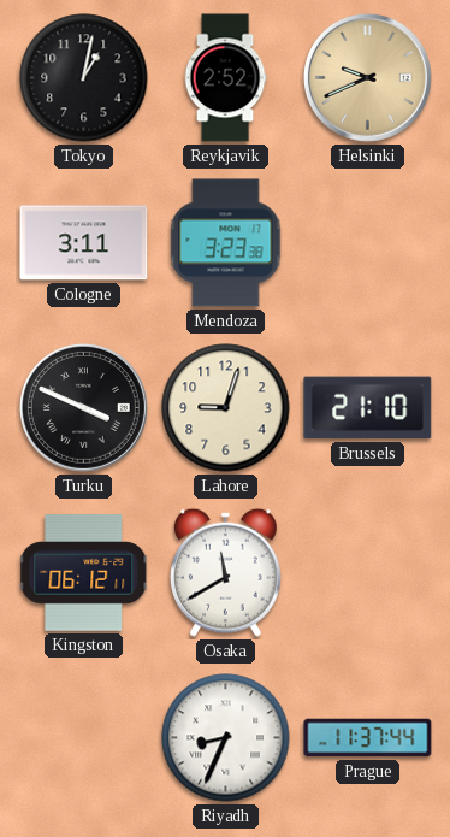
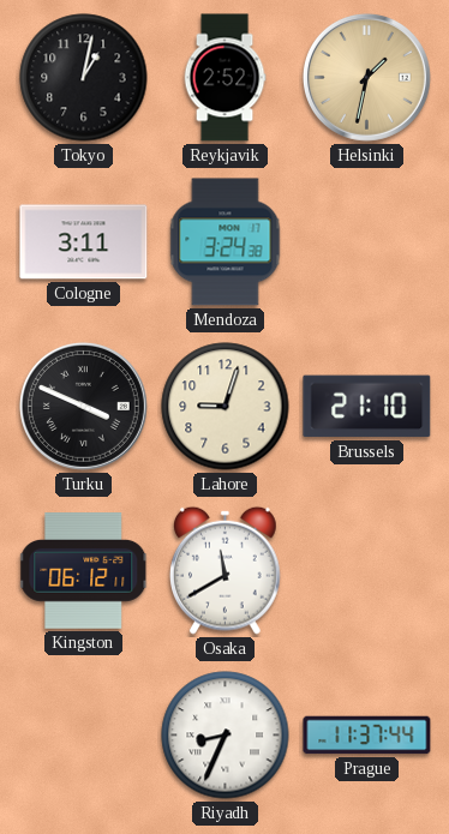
Helsinki: 9:41 -> 1:32
Mendoza: 3:23 -> 3:24
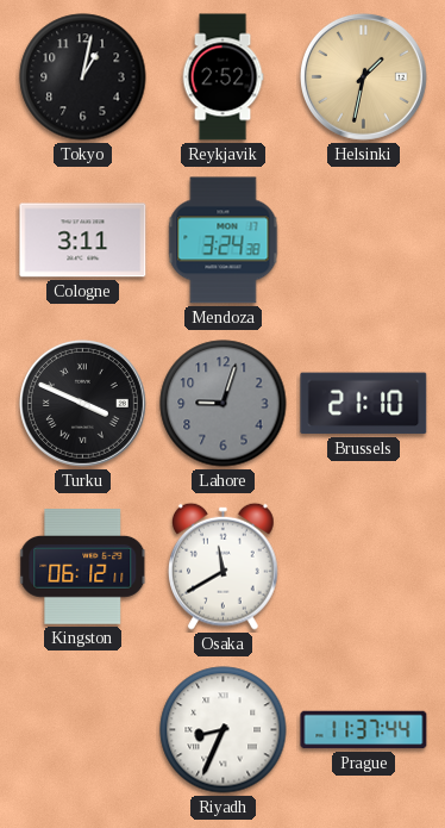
Lahore dial: cream -> grey
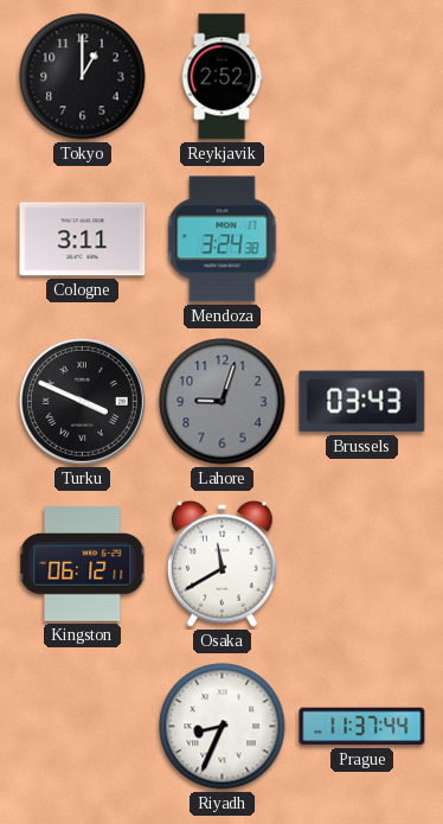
Tokyo: 1:02 -> 1:00
Helsinki: 1:32 -> none
Brussels: 21:10 -> 03:43
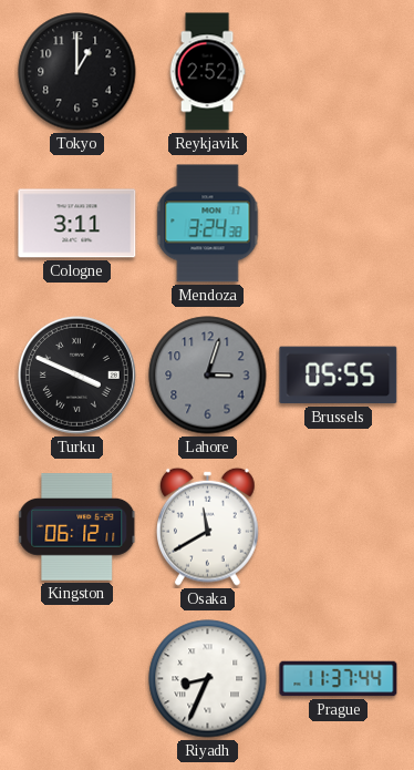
Lahore: 9:03 -> 3:03
Brussels: 03:43 -> 05:55
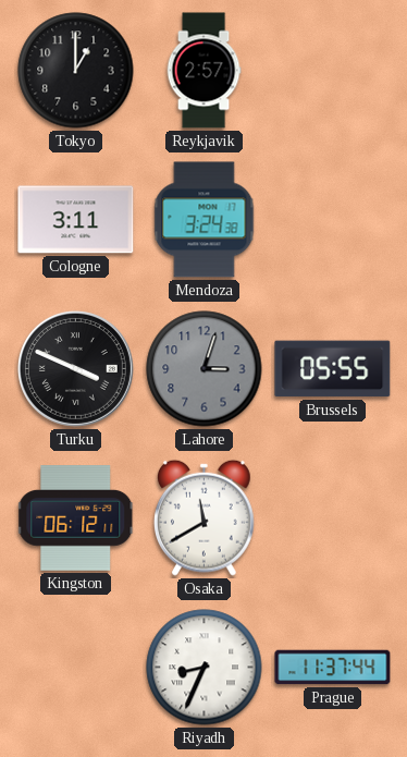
Reykjavik: 2:52 -> 2:57
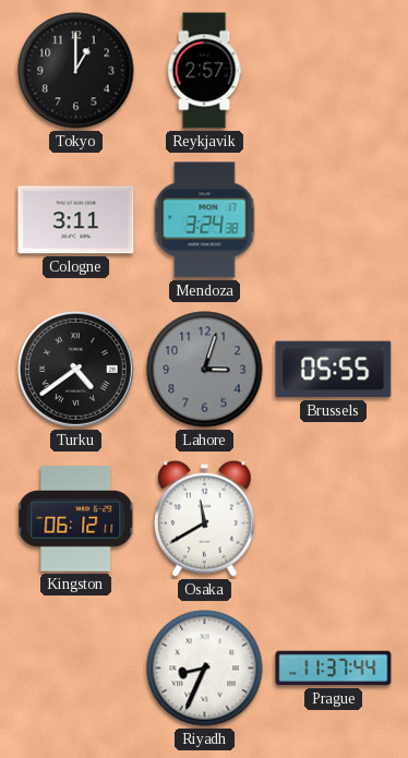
Turku: 3:49 -> 4:39
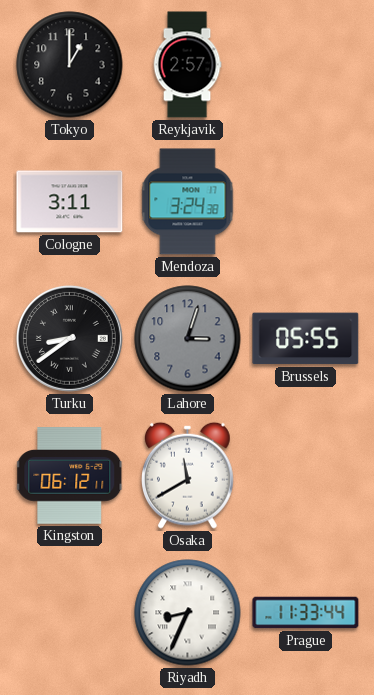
Turku: 4:39 -> 8:39
Prague: 11:37 -> 11:33
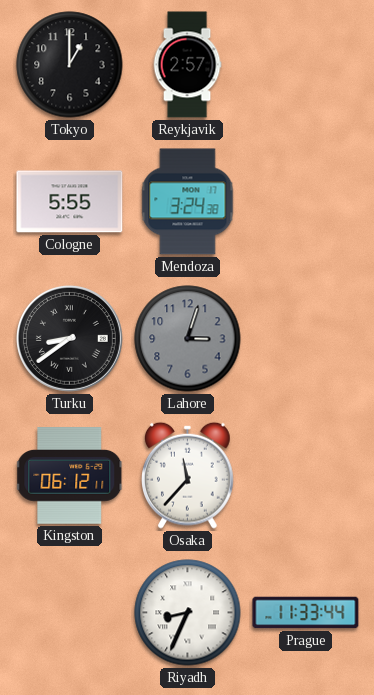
Cologne: 3:11 -> 5:55
Brussels: 05:55 -> none
Osaka: 11:40 -> 11:37
